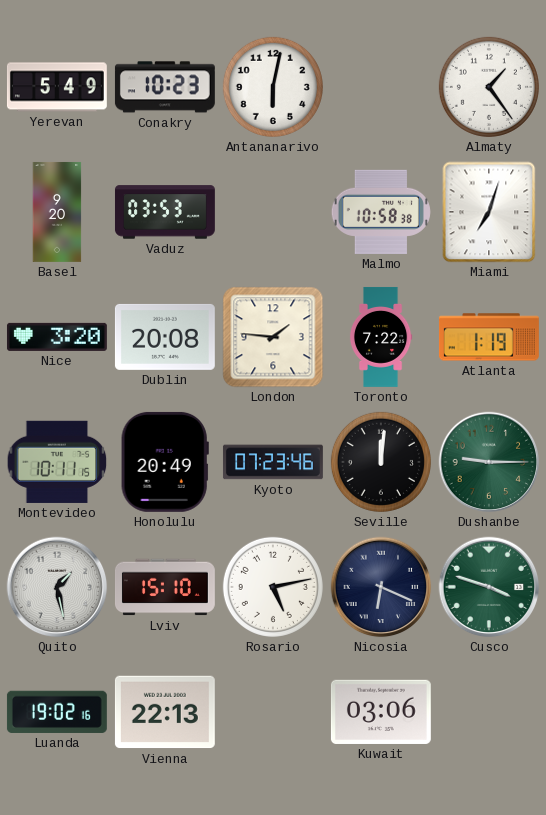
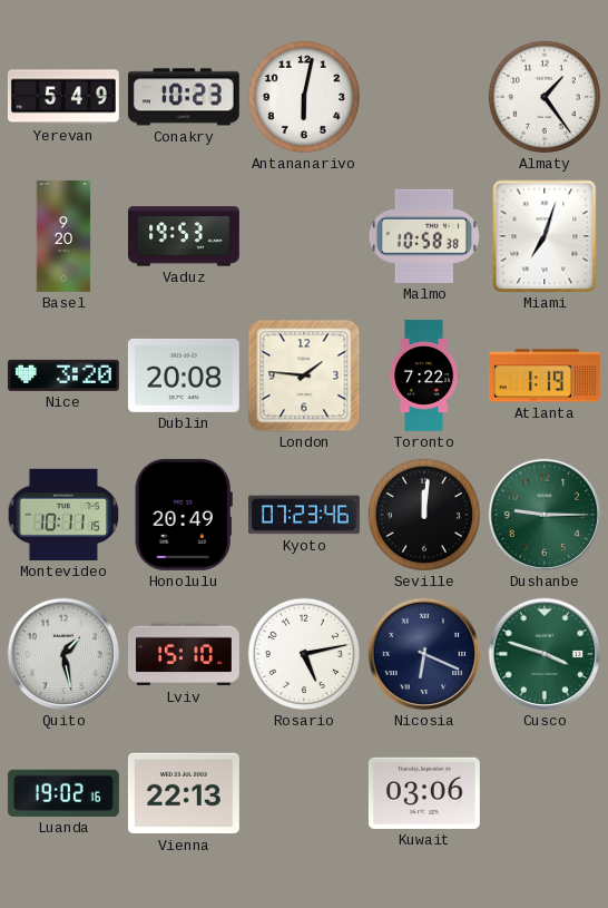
Vaduz: 03:53 -> 19:53
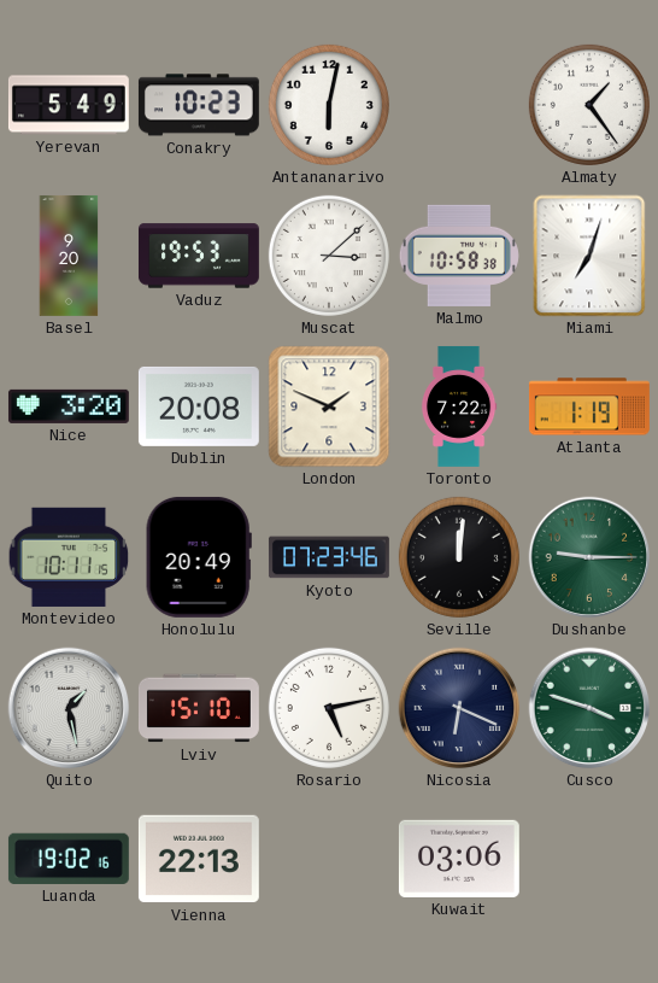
Muscat: none -> 3:08
London: 1:46 -> 1:49
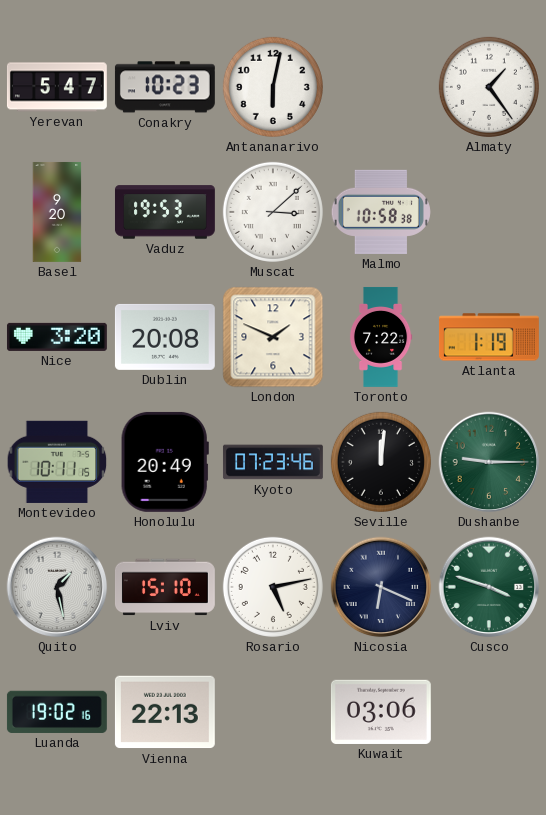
Yerevan: 5:49 -> 5:47
Miami: 7:03 -> none
